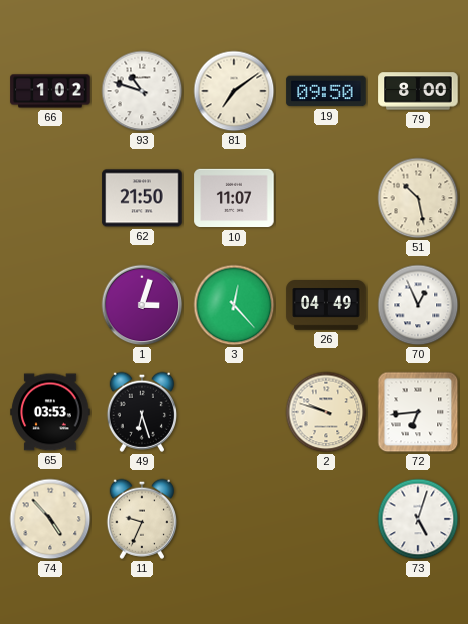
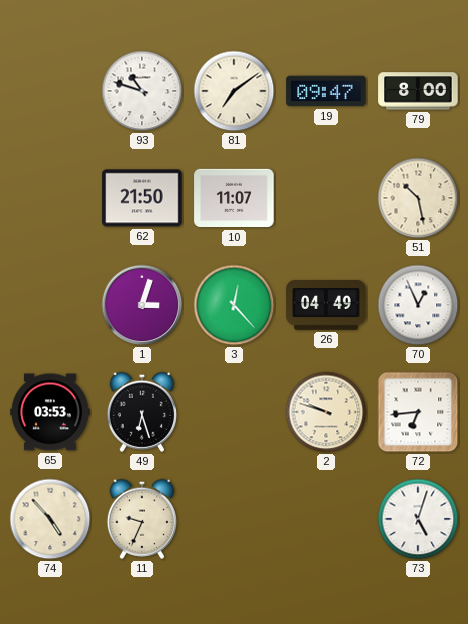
66: 1:02 -> none
19: 09:50 -> 09:47
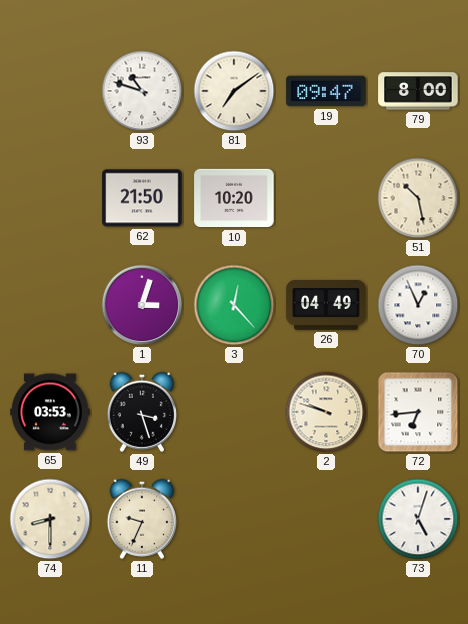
10: 11:07 -> 10:20
49: 6:27 -> 3:27
74: 4:53 -> 8:30
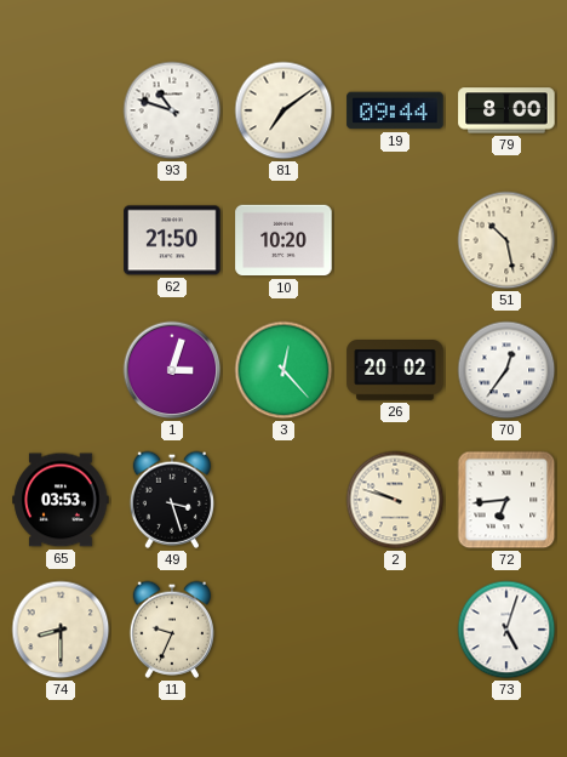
19: 09:47 -> 09:44
26: 04:49 -> 20:02
70: 12:56 -> 12:36
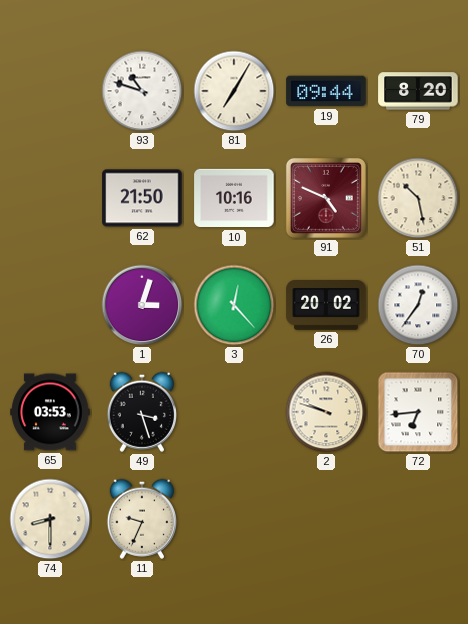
81: 7:09 -> 7:05
79: 8:00 -> 8:20
10: 10:20 -> 10:16
91: none -> 4:49
73: 5:03 -> none
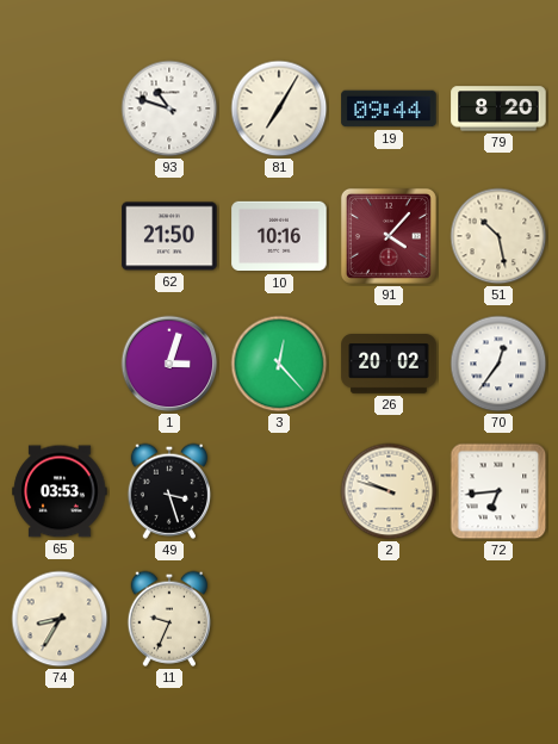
91: 4:49 -> 4:07
74: 8:30 -> 8:35
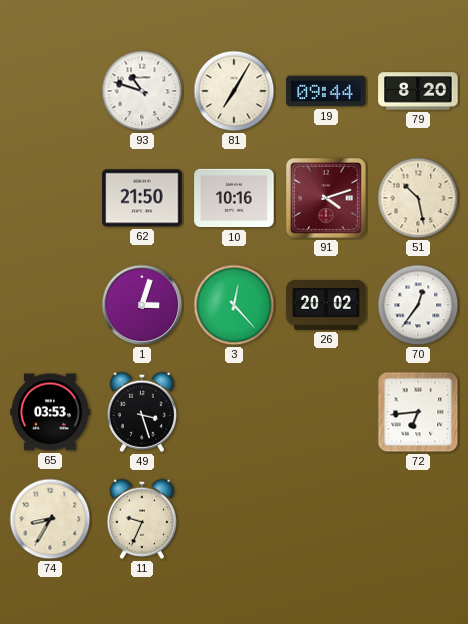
91: 4:07 -> 4:12
2: 9:48 -> none
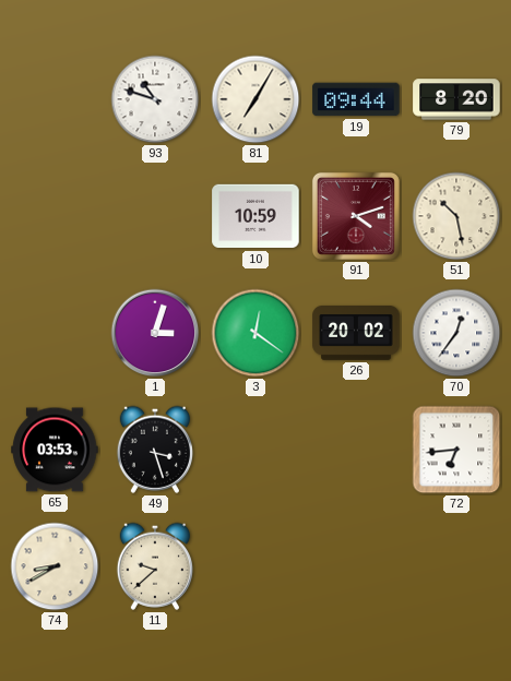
62: 21:50 -> none
10: 10:16 -> 10:59
3: 12:23 -> 12:21
74: 8:35 -> 8:40
11: 9:34 -> 9:38
